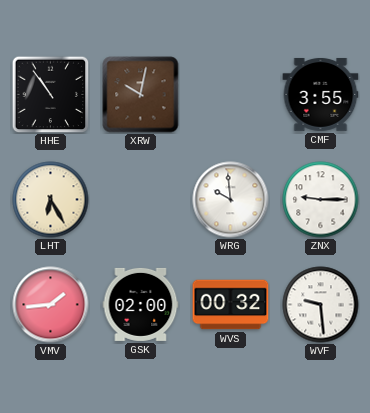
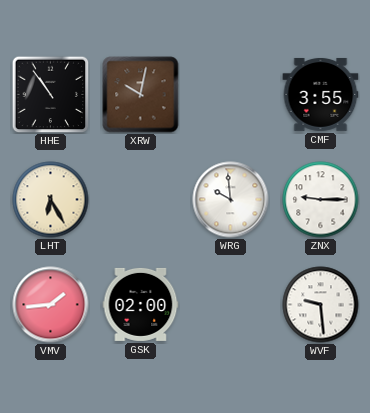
WVS: 00:32 -> none
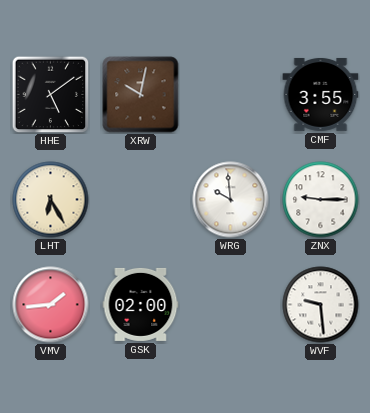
HHE: 10:54 -> 5:09
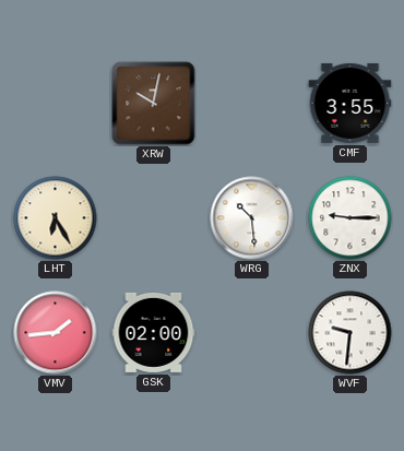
HHE: 5:09 -> none
WRG: 9:59 -> 10:29
WVF: 9:29 -> 9:31
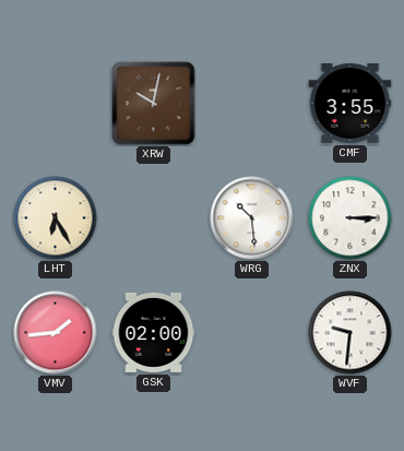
ZNX: 9:15 -> 3:15
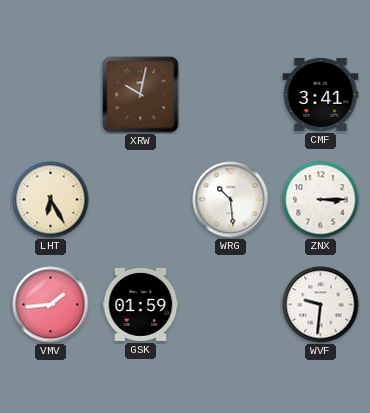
CMF: 3:55 -> 3:41
GSK: 02:00 -> 01:59
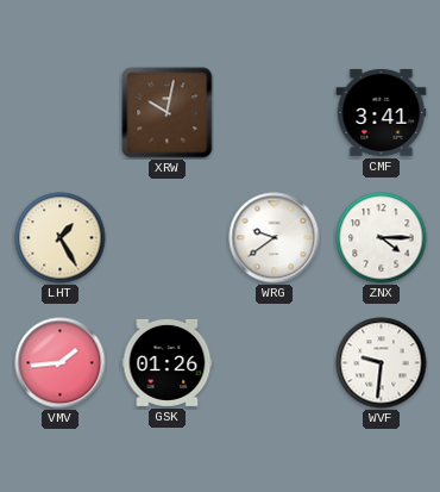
LHT: 6:25 -> 1:25
WRG: 10:29 -> 9:39
ZNX: 3:15 -> 4:15
GSK: 01:59 -> 01:26
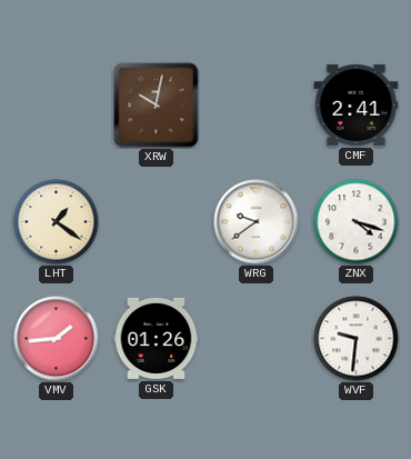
CMF: 3:41 -> 2:41
LHT: 1:25 -> 1:21
ZNX: 4:15 -> 4:18
